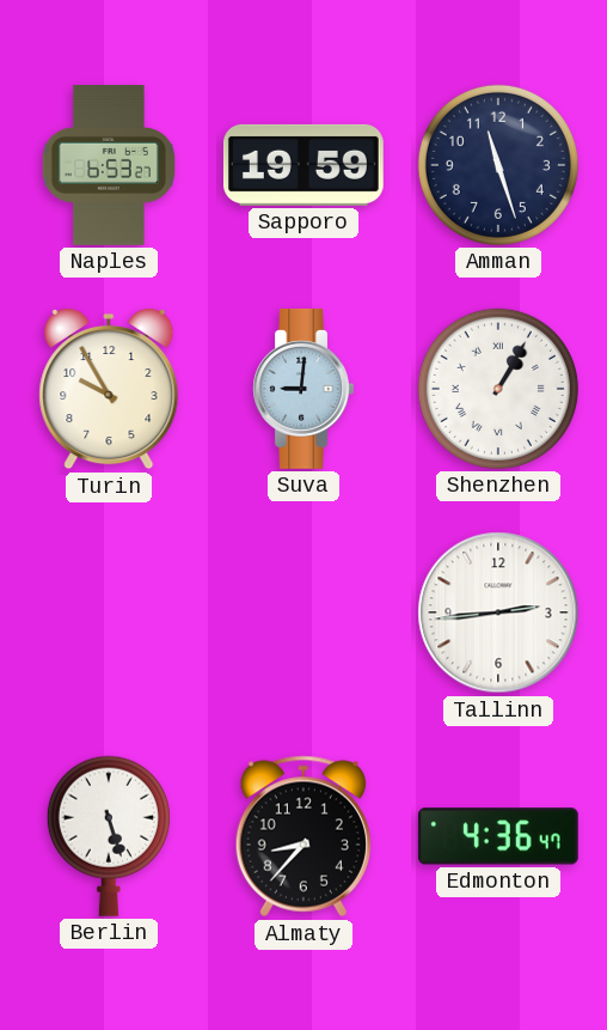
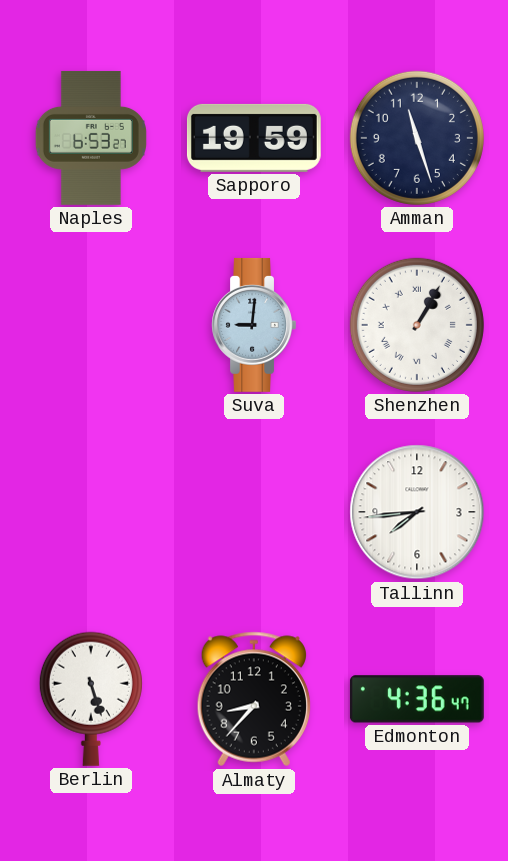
Turin: 9:55 -> none
Tallinn: 2:44 -> 7:44
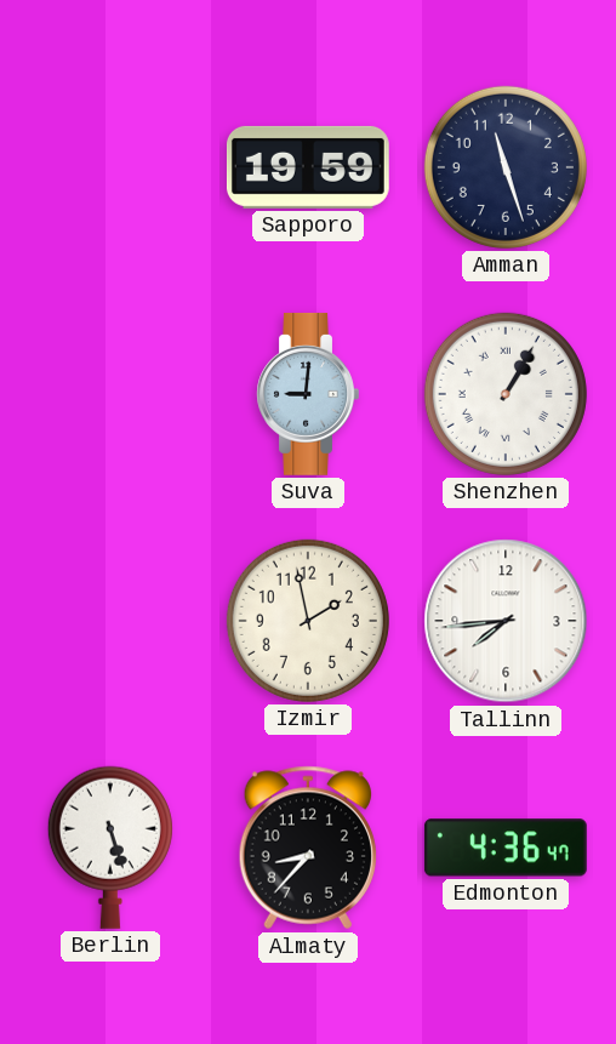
Naples: 6:53 -> none
Izmir: none -> 1:58
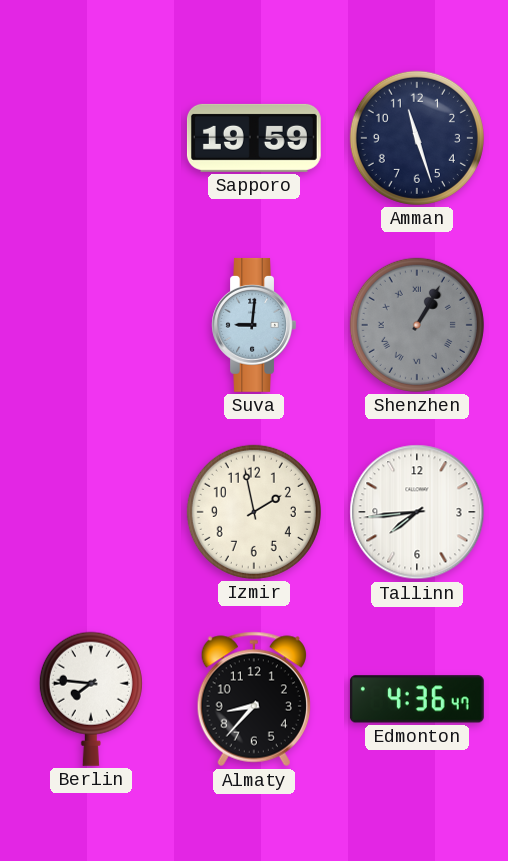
Shenzhen dial: white -> grey
Berlin: 5:27 -> 7:46
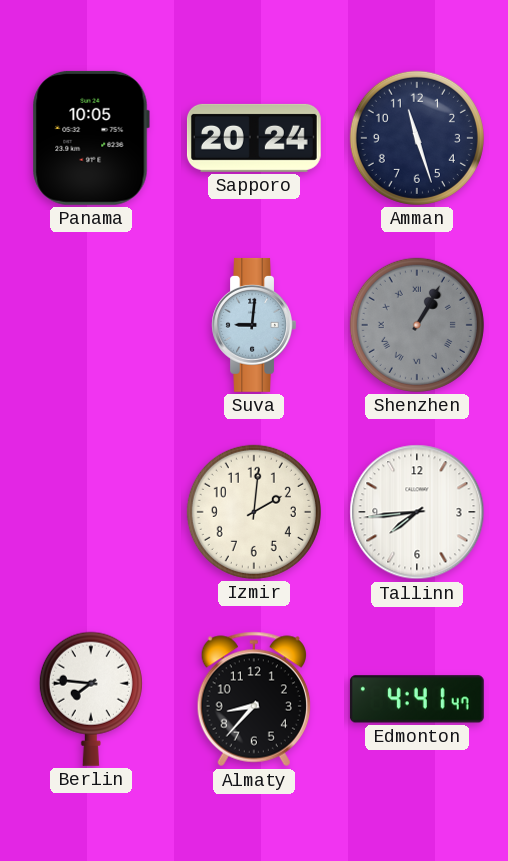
Panama: none -> 10:05
Sapporo: 19:59 -> 20:24
Izmir: 1:58 -> 2:01
Edmonton: 4:36 -> 4:41
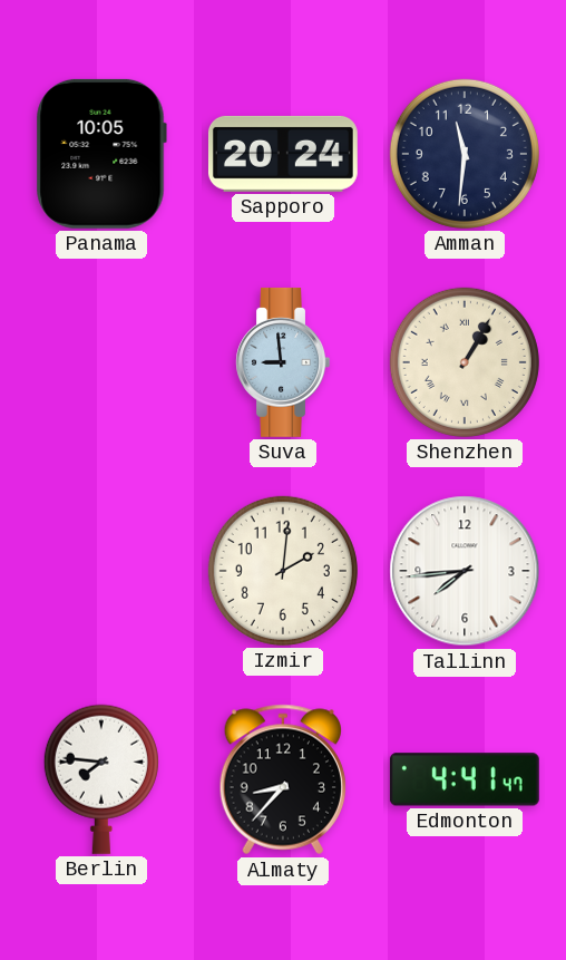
Amman: 11:27 -> 11:31
Suva: 9:01 -> 8:59
Shenzhen dial: grey -> cream
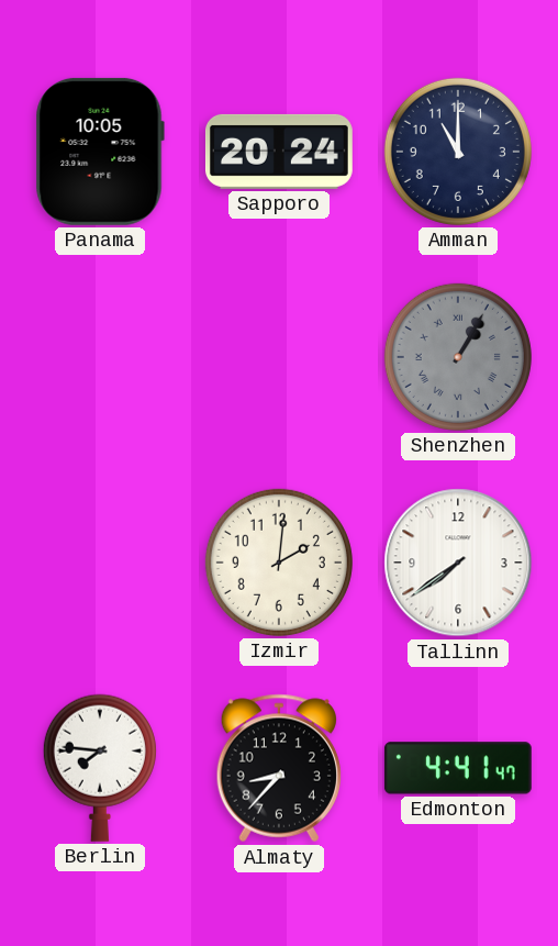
Amman: 11:31 -> 11:00
Suva: 8:59 -> none
Shenzhen dial: cream -> grey
Tallinn: 7:44 -> 7:39
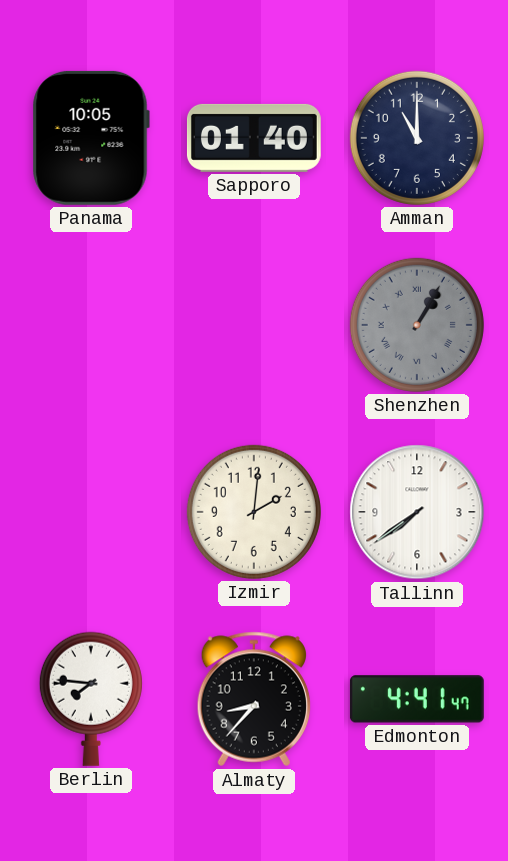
Sapporo: 20:24 -> 01:40
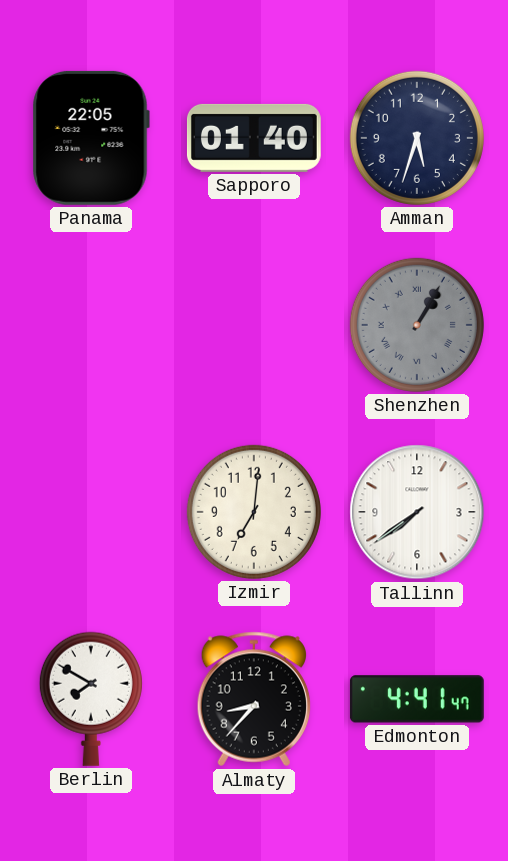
Panama: 10:05 -> 22:05
Amman: 11:00 -> 5:33
Izmir: 2:01 -> 7:01
Berlin: 7:46 -> 7:50
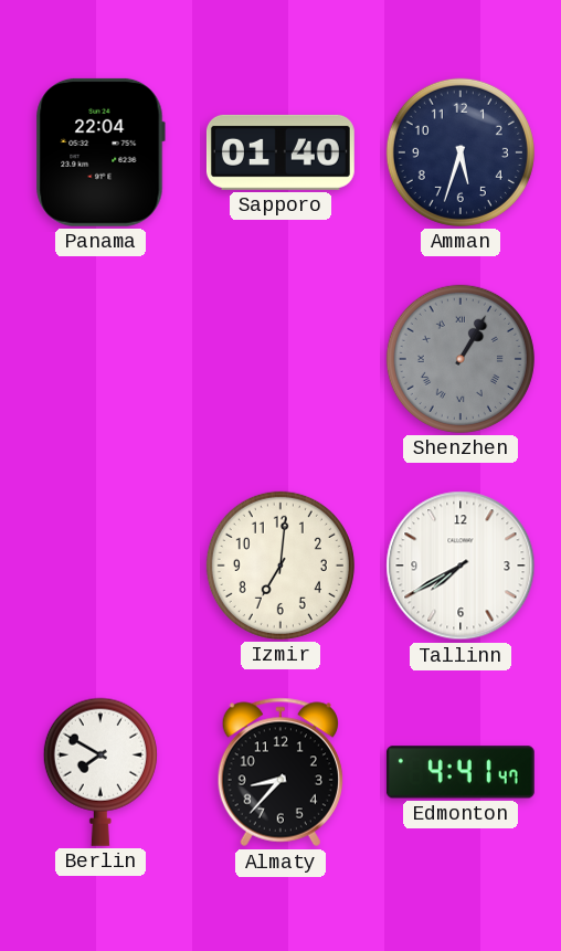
Panama: 22:05 -> 22:04
Tallinn: 7:39 -> 7:40
